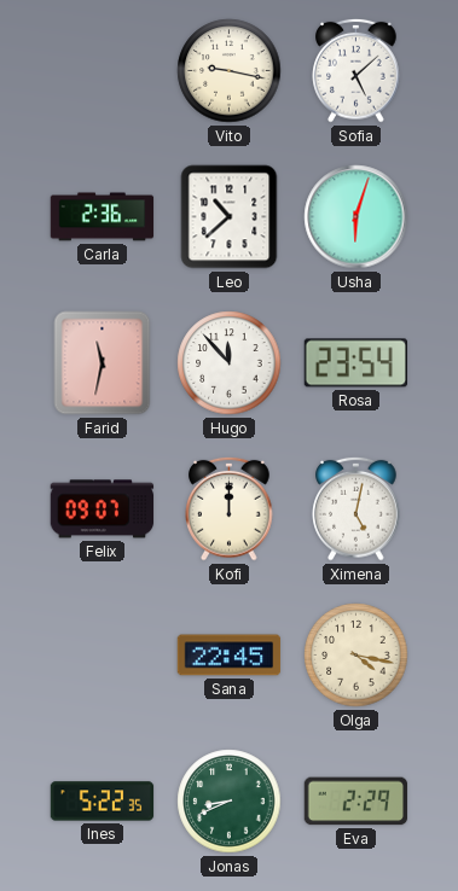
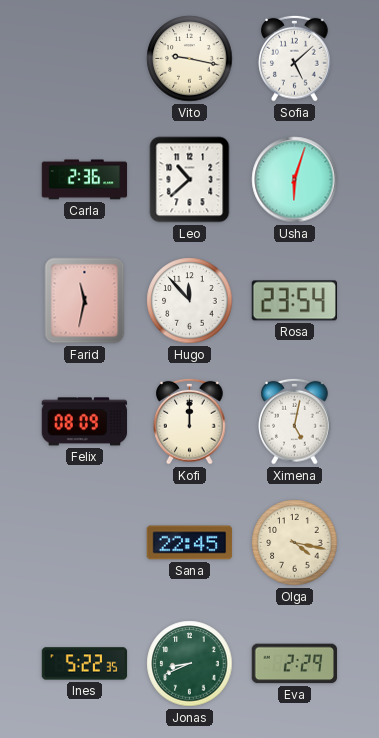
Felix: 09:07 -> 08:09
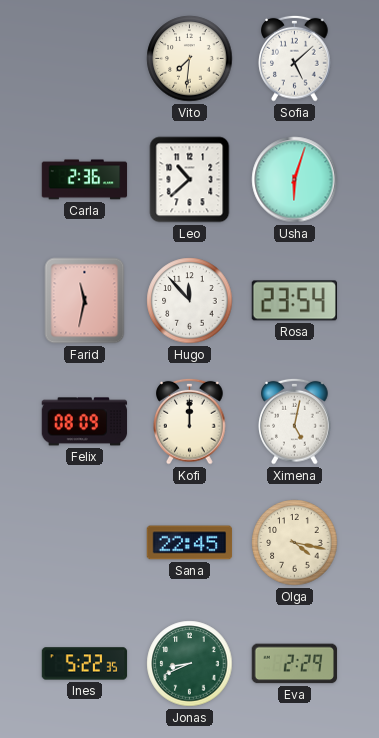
Vito: 9:17 -> 7:31
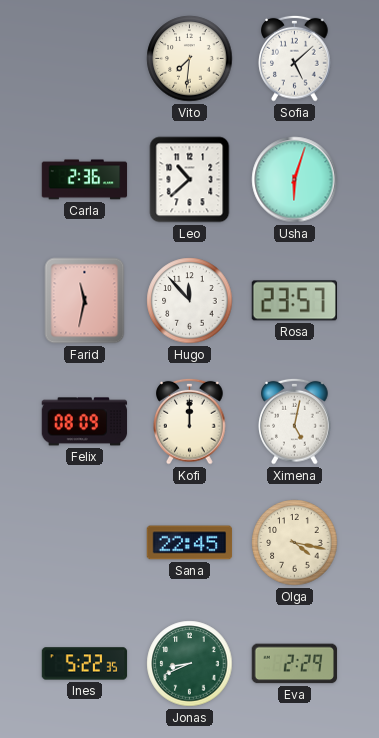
Rosa: 23:54 -> 23:57
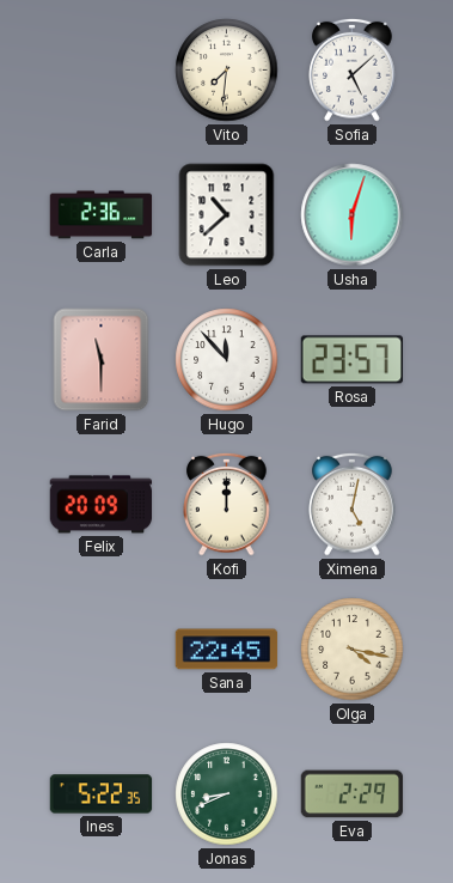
Farid: 11:32 -> 11:30
Felix: 08:09 -> 20:09
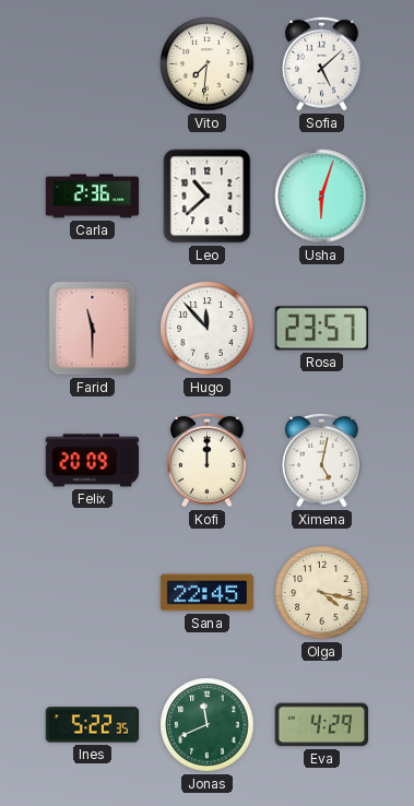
Jonas: 8:41 -> 11:41
Eva: 2:29 -> 4:29
